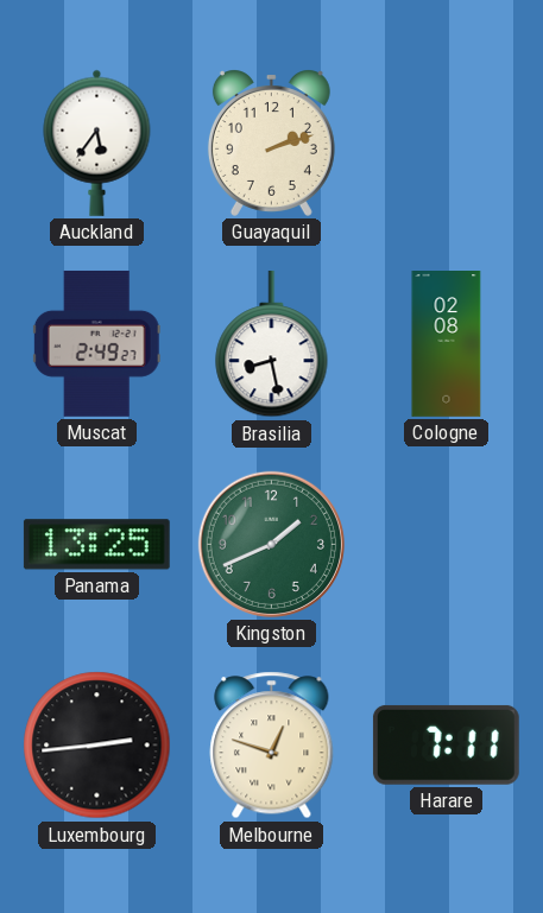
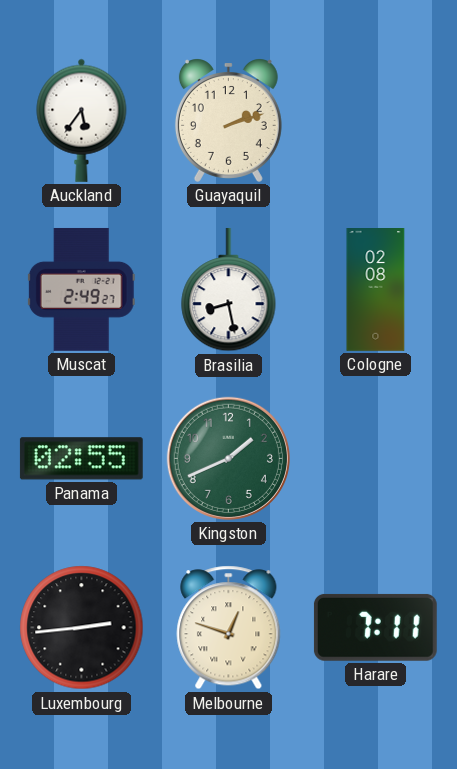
Panama: 13:25 -> 02:55
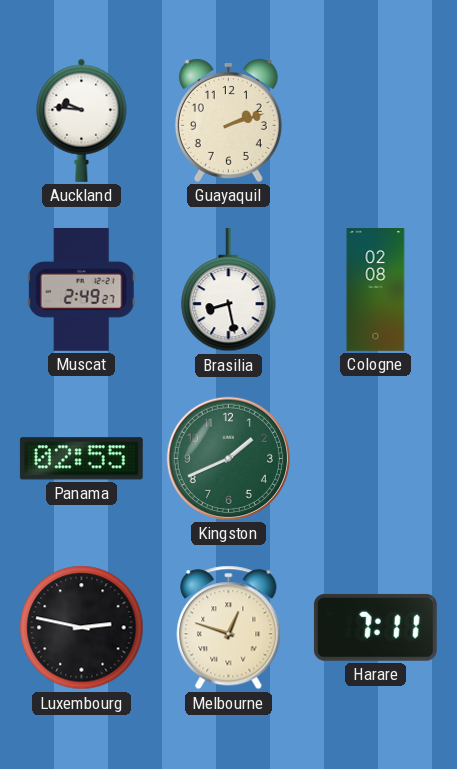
Auckland: 5:36 -> 9:46
Luxembourg: 2:44 -> 2:47
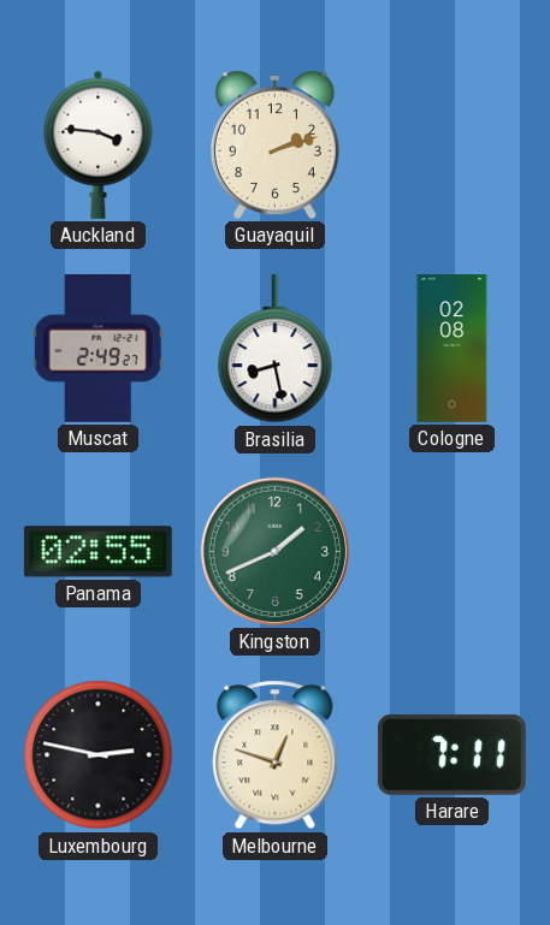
Auckland: 9:46 -> 3:46
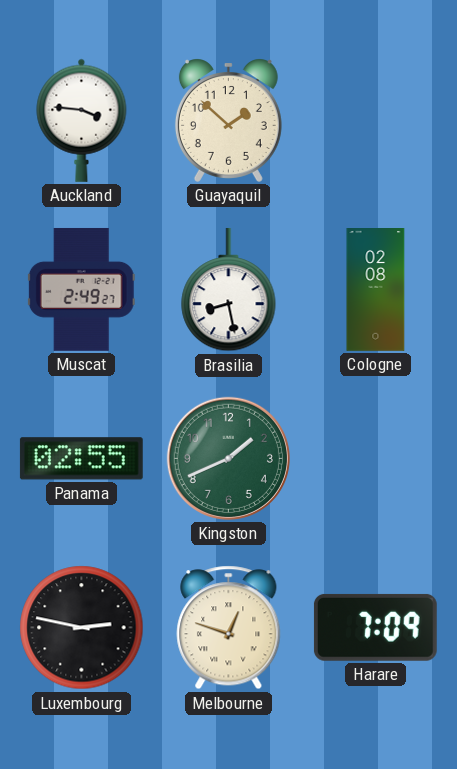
Guayaquil: 2:12 -> 1:52
Harare: 7:11 -> 7:09
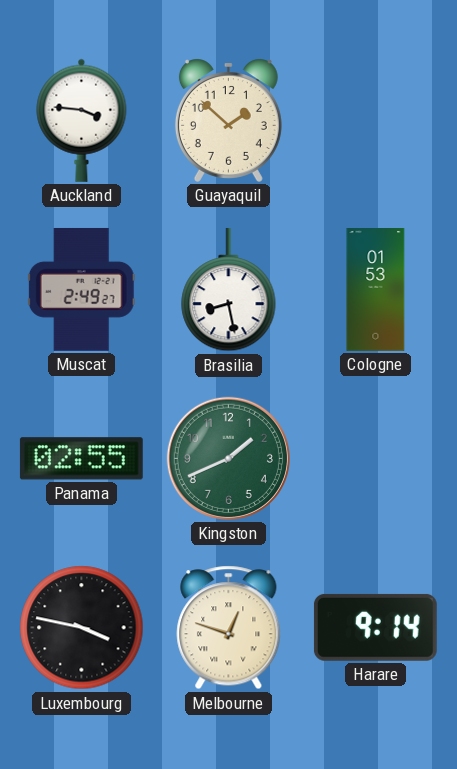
Cologne: 02:08 -> 01:53
Luxembourg: 2:47 -> 3:47
Harare: 7:09 -> 9:14
